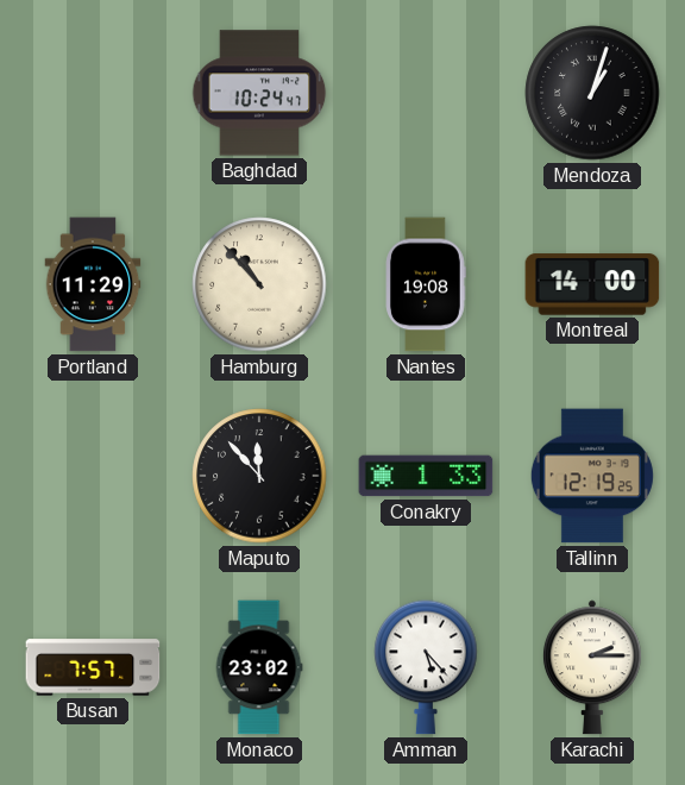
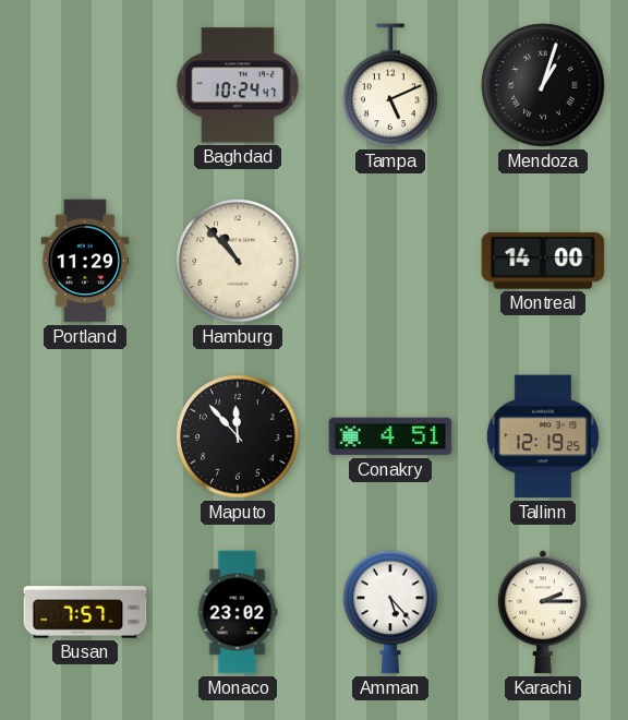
Tampa: none -> 5:11
Nantes: 19:08 -> none
Conakry: 1:33 -> 4:51
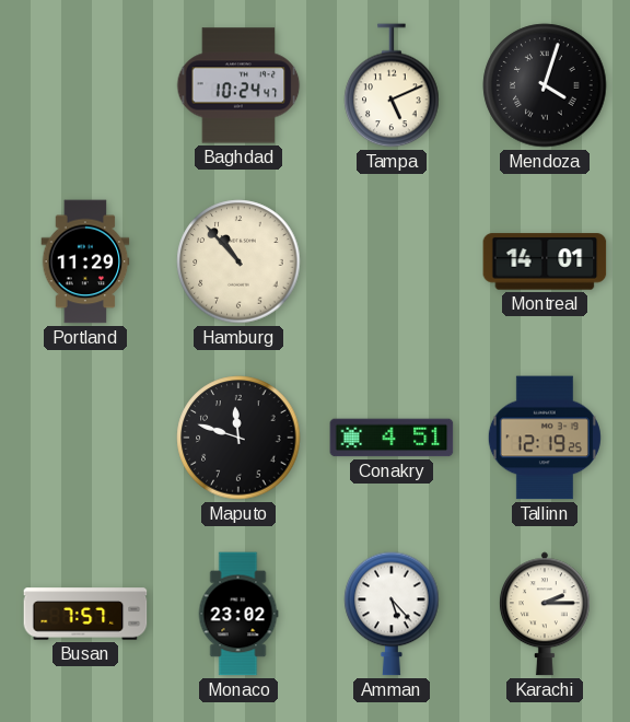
Mendoza: 1:03 -> 4:03
Montreal: 14:00 -> 14:01
Maputo: 11:53 -> 11:48
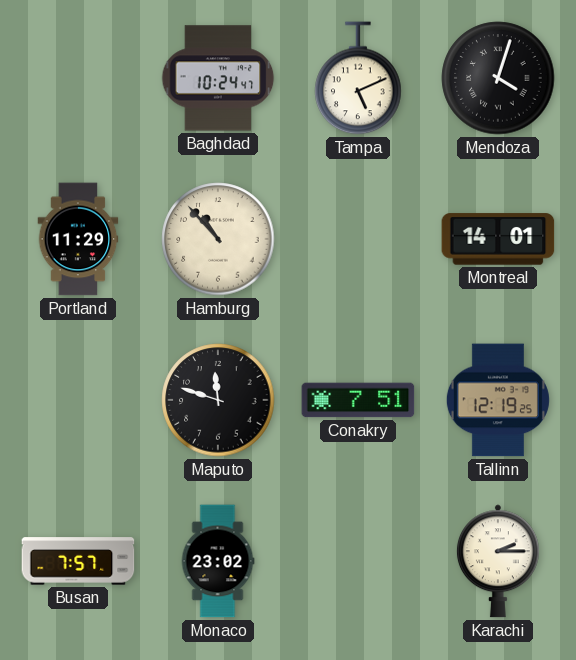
Conakry: 4:51 -> 7:51
Amman: 5:23 -> none
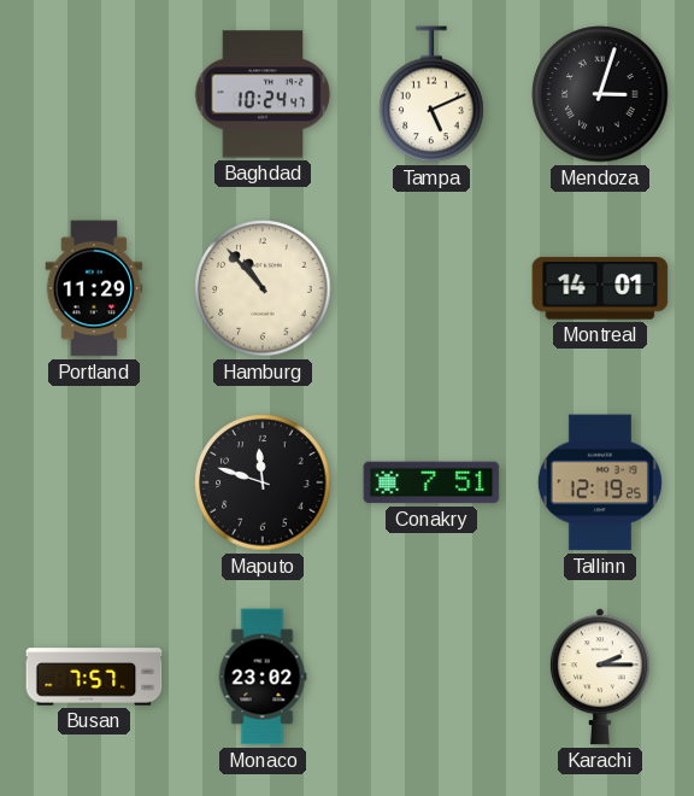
Mendoza: 4:03 -> 3:03
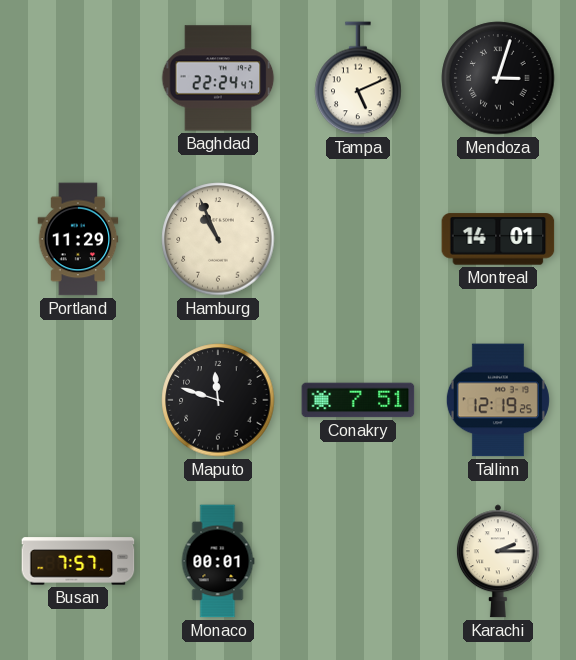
Baghdad: 10:24 -> 22:24
Hamburg: 10:53 -> 10:56
Monaco: 23:02 -> 00:01
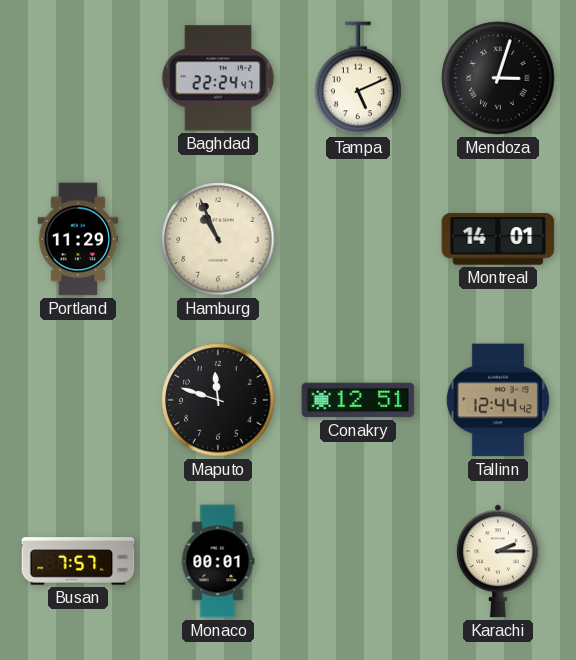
Conakry: 7:51 -> 12:51
Tallinn: 12:19 -> 12:44
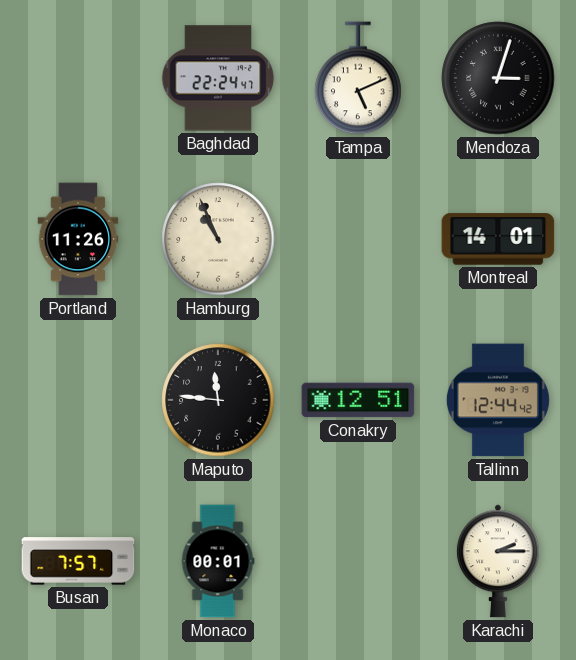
Portland: 11:29 -> 11:26
Maputo: 11:48 -> 11:46
